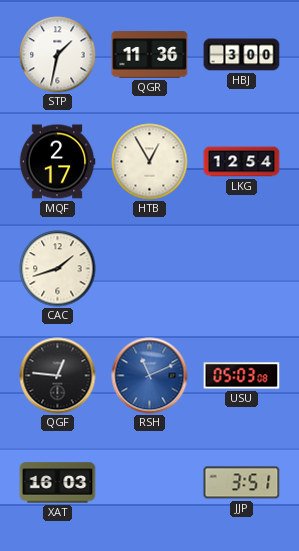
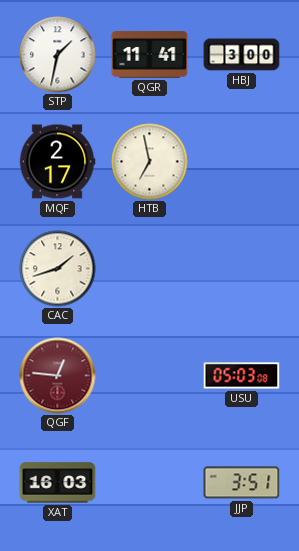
QGR: 11:36 -> 11:41
HTB: 12:55 -> 6:58
LKG: 12:54 -> none
QGF dial: black -> burgundy
RSH: 11:11 -> none
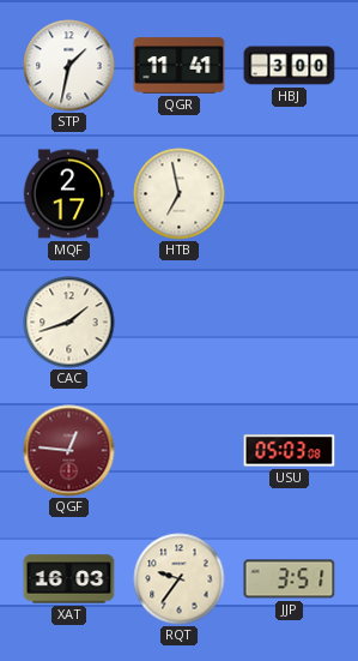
RQT: none -> 9:36
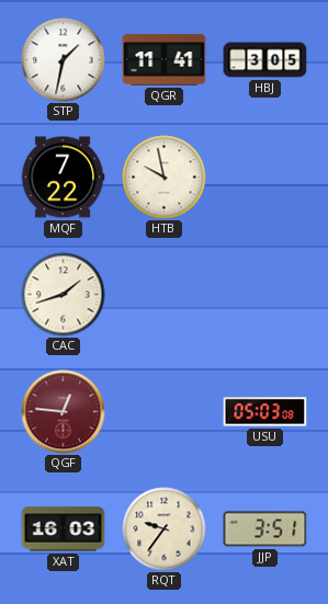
HBJ: 3:00 -> 3:05
MQF: 2:17 -> 7:22
HTB: 6:58 -> 9:58
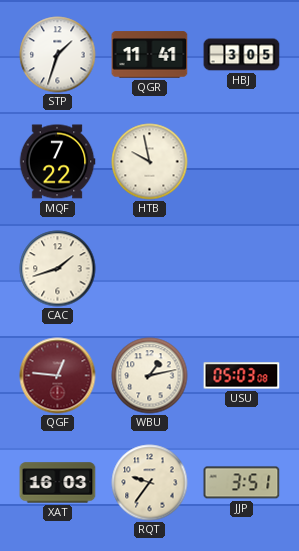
STP: 1:32 -> 1:33
WBU: none -> 1:13
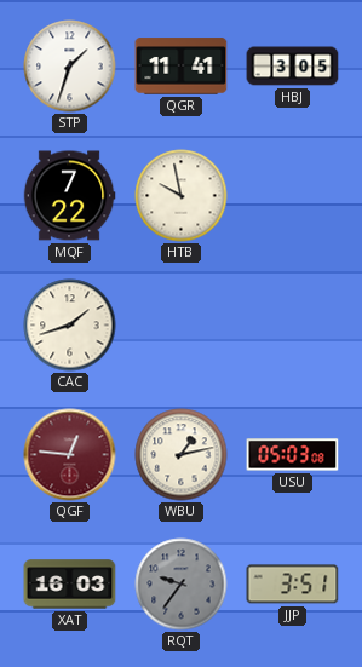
RQT dial: cream -> grey
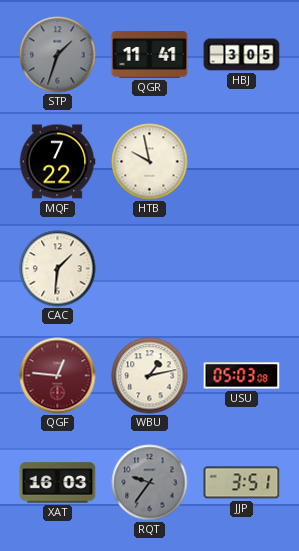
STP dial: white -> grey
CAC: 1:42 -> 1:31
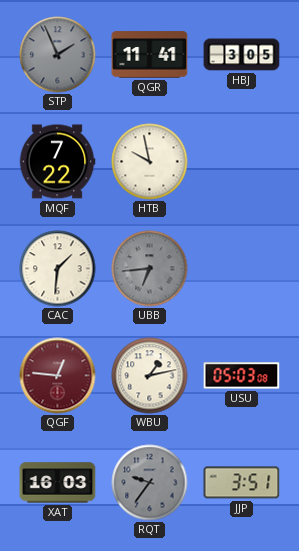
STP: 1:33 -> 1:56
UBB: none -> 6:44
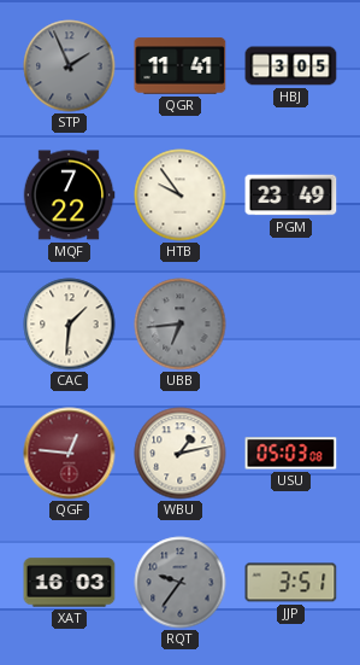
HTB: 9:58 -> 9:54
PGM: none -> 23:49
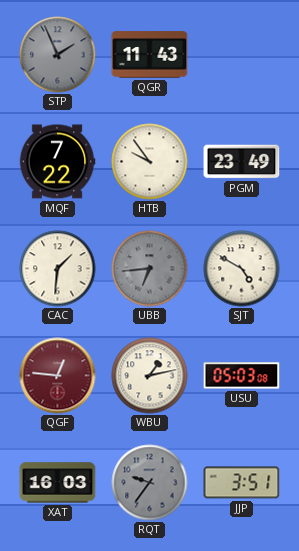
QGR: 11:41 -> 11:43
HBJ: 3:05 -> none
SJT: none -> 4:50
